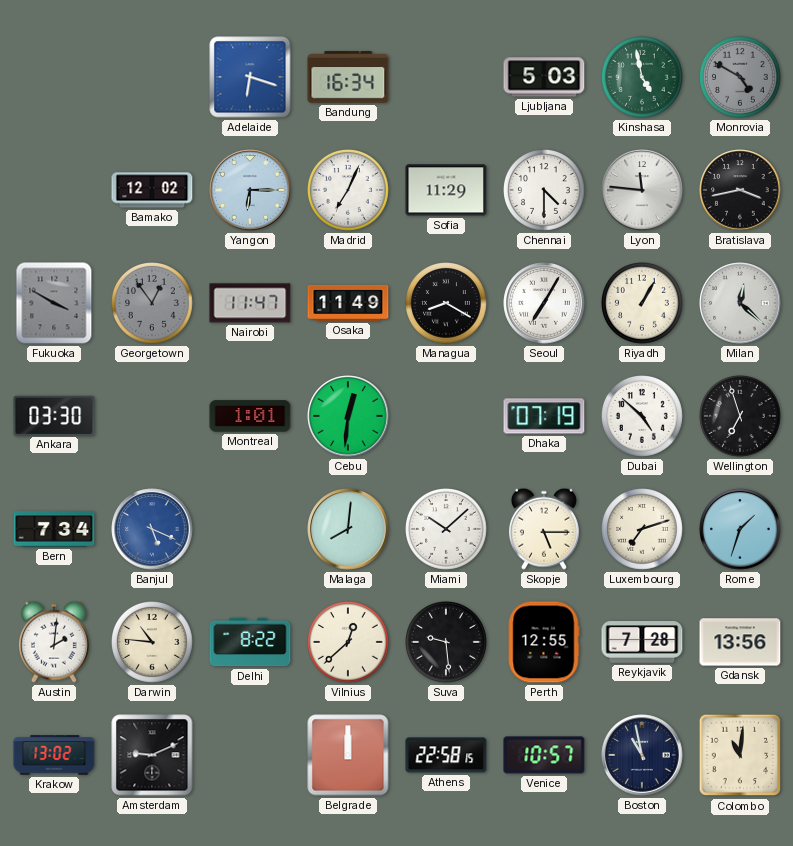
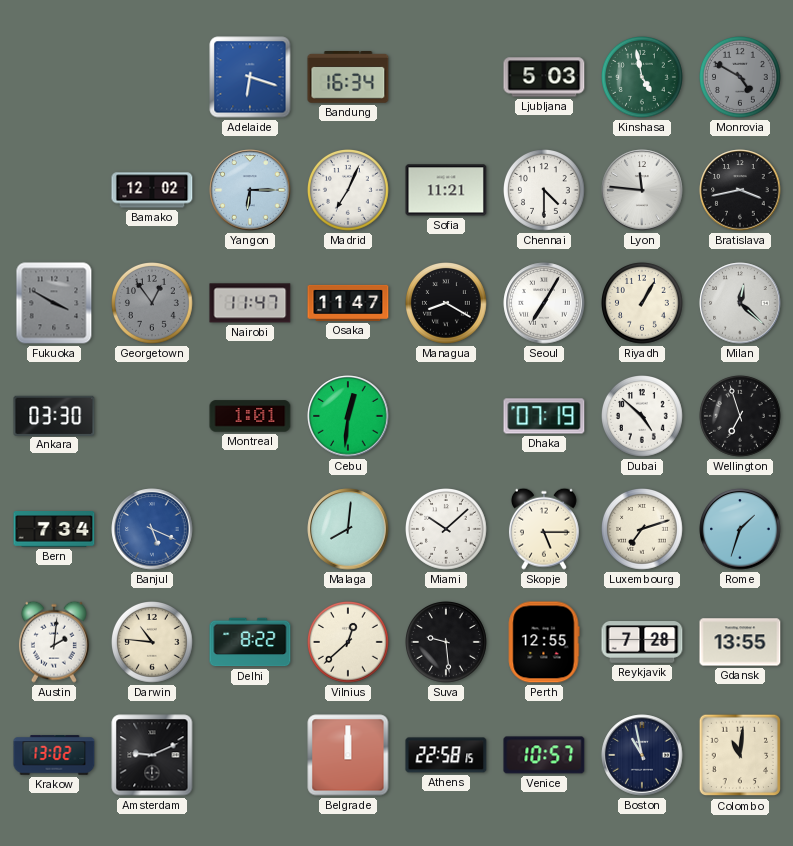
Sofia: 11:29 -> 11:21
Osaka: 11:49 -> 11:47
Gdansk: 13:56 -> 13:55
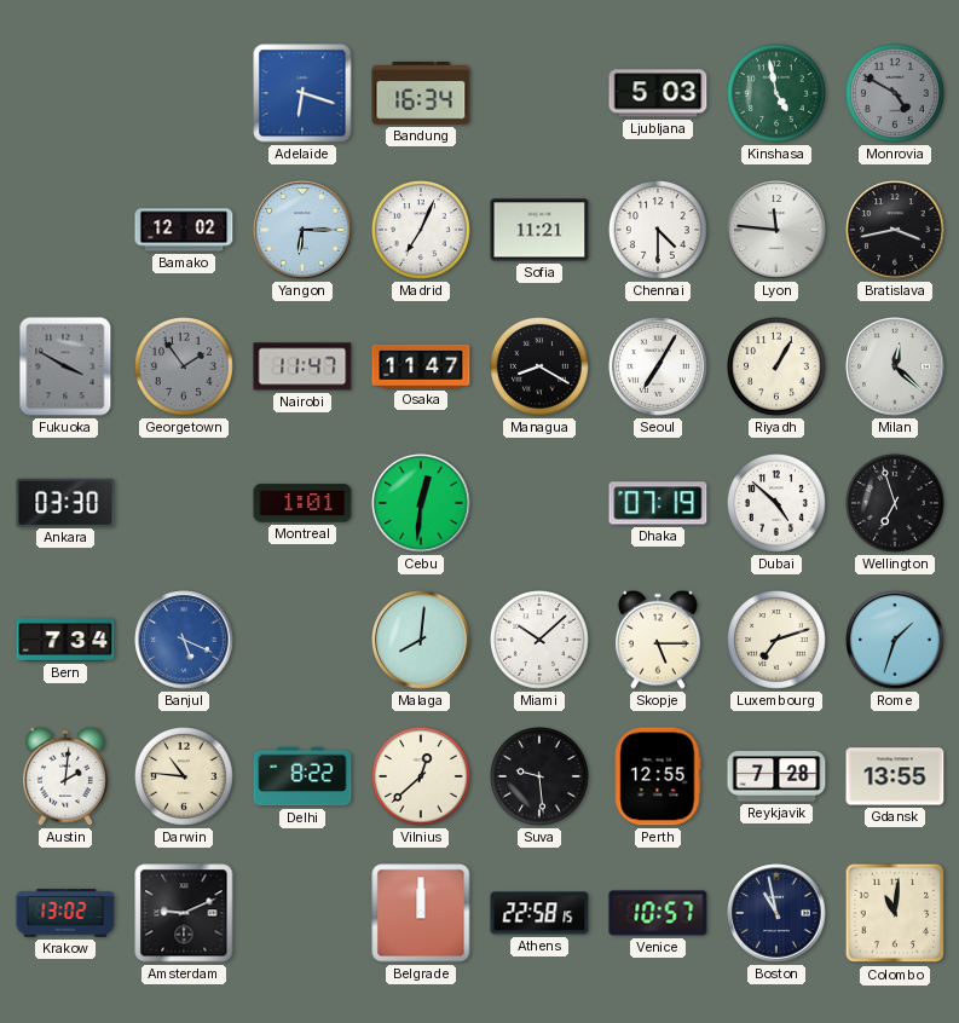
Georgetown: 12:54 -> 1:54
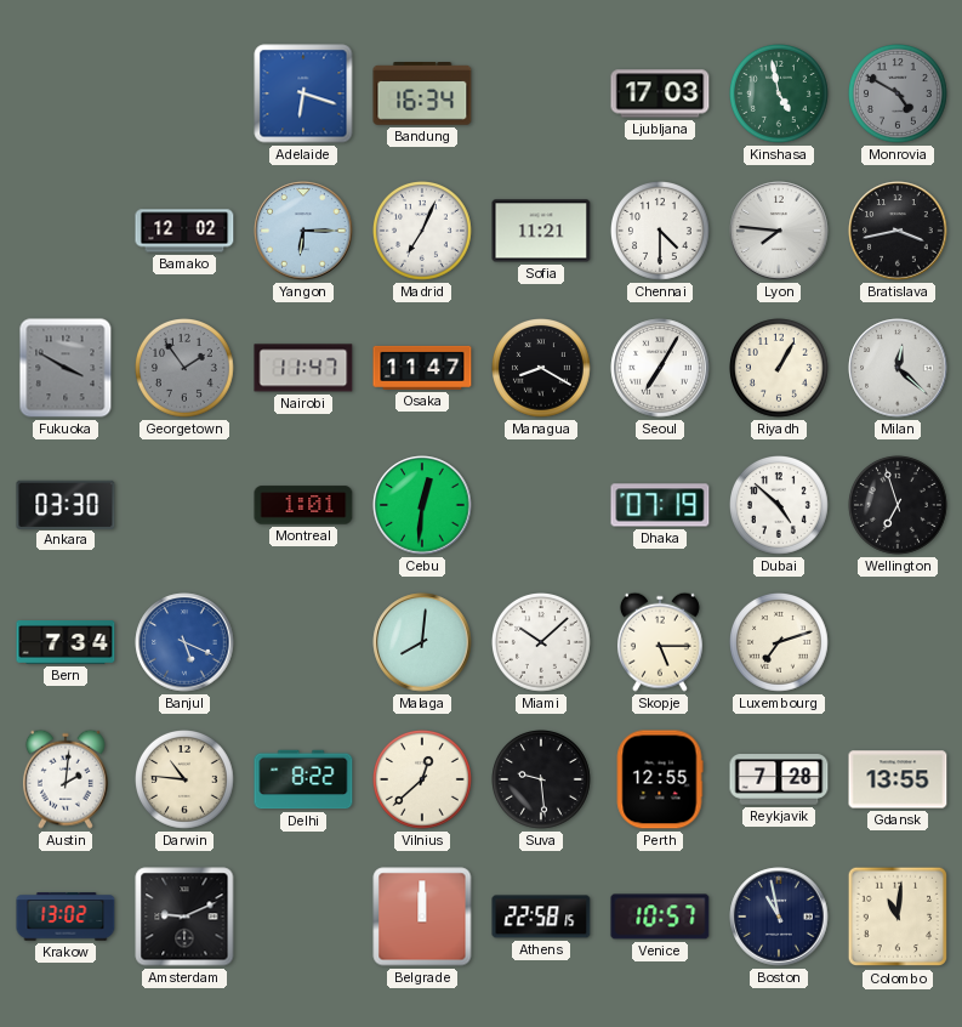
Ljubljana: 5:03 -> 17:03
Lyon: 11:46 -> 7:46
Rome: 1:33 -> none
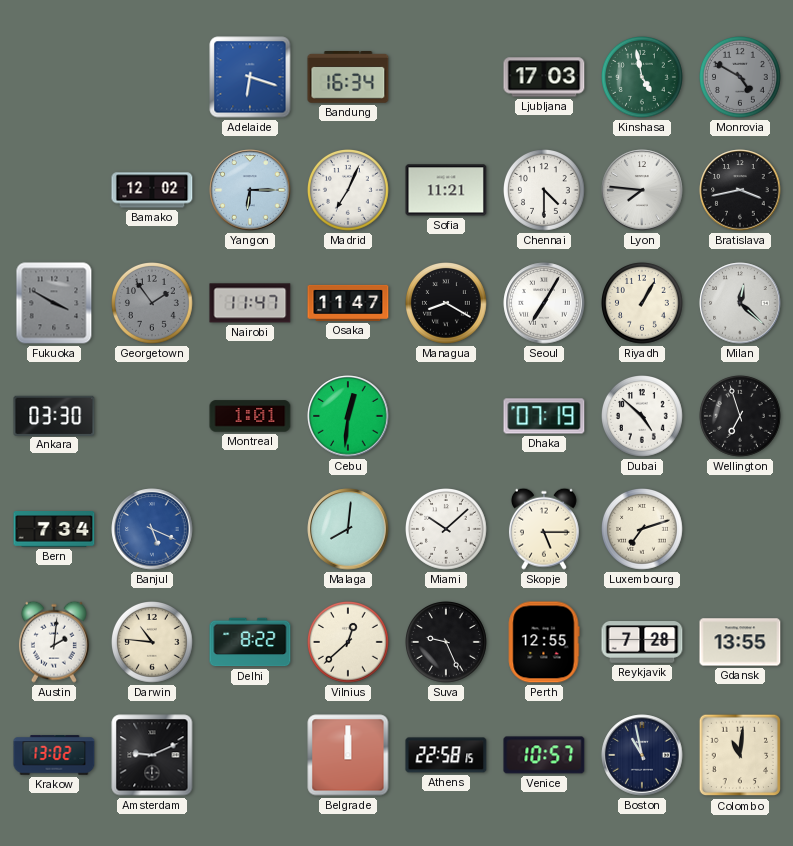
Suva: 9:29 -> 9:26
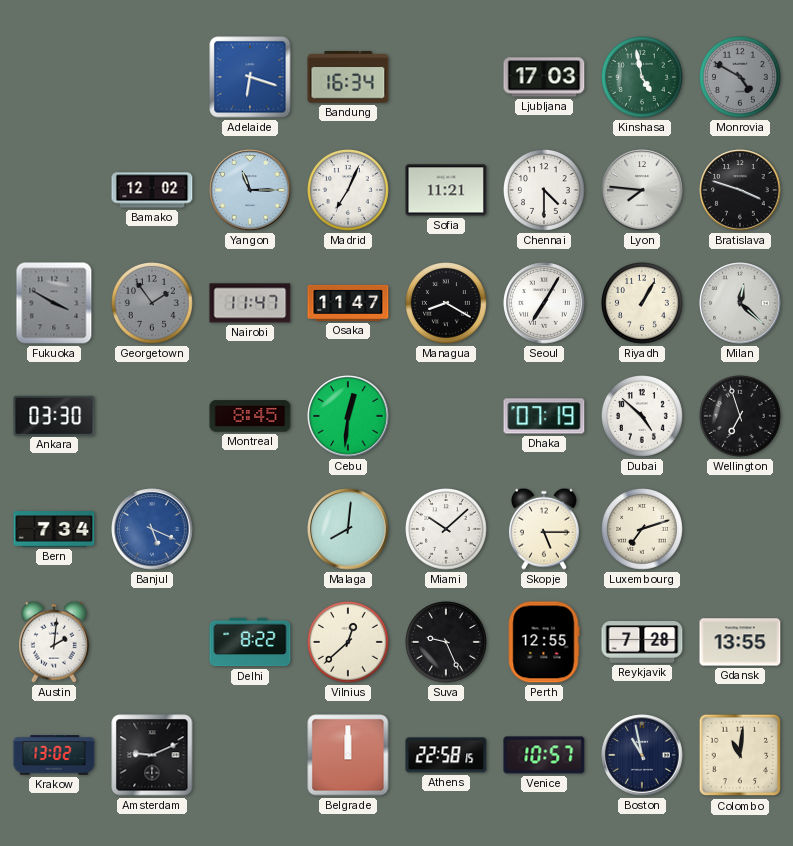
Yangon: 6:15 -> 11:15
Bratislava: 3:43 -> 3:48
Montreal: 1:01 -> 8:45
Darwin: 10:46 -> none
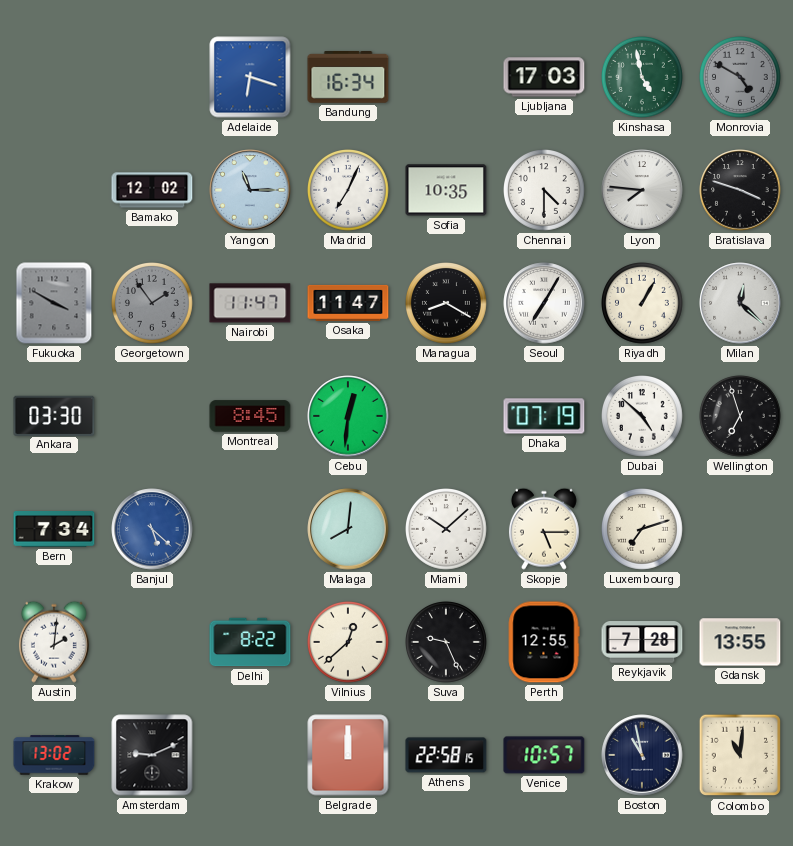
Sofia: 11:21 -> 10:35
Banjul: 5:19 -> 5:22
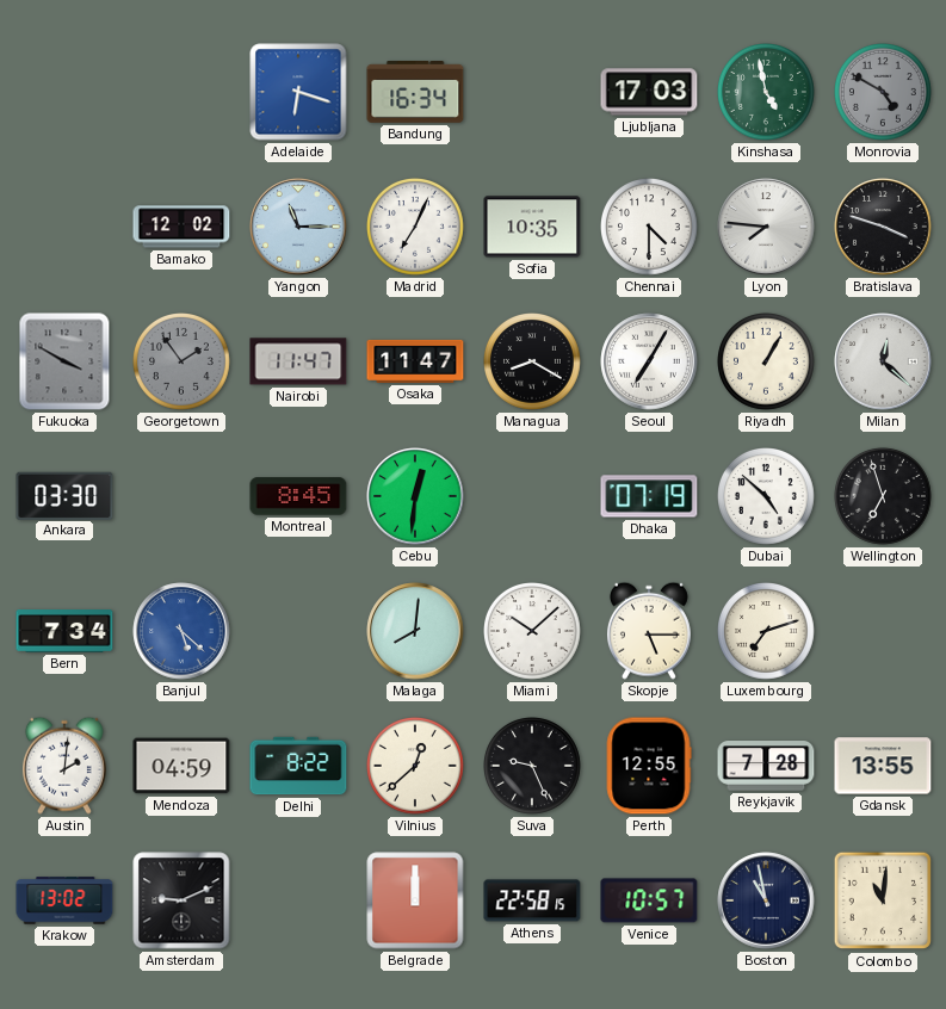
Mendoza: none -> 04:59
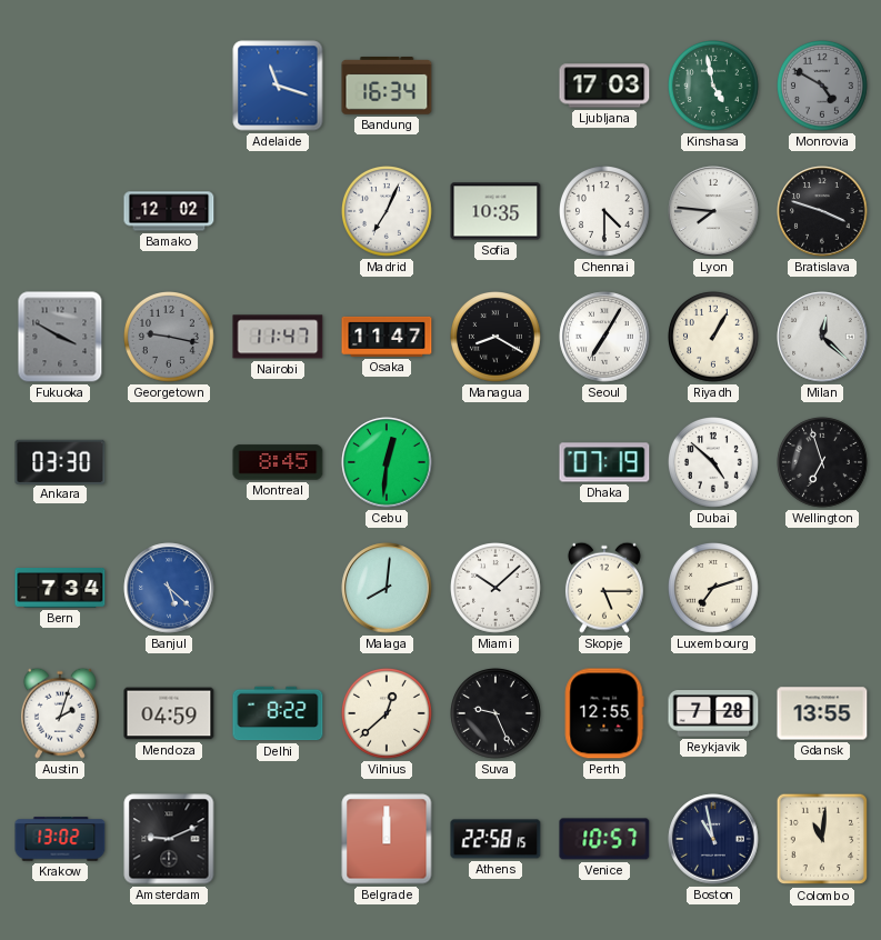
Adelaide: 6:18 -> 11:18
Yangon: 11:15 -> none
Georgetown: 1:54 -> 9:17
Austin: 2:01 -> 2:03
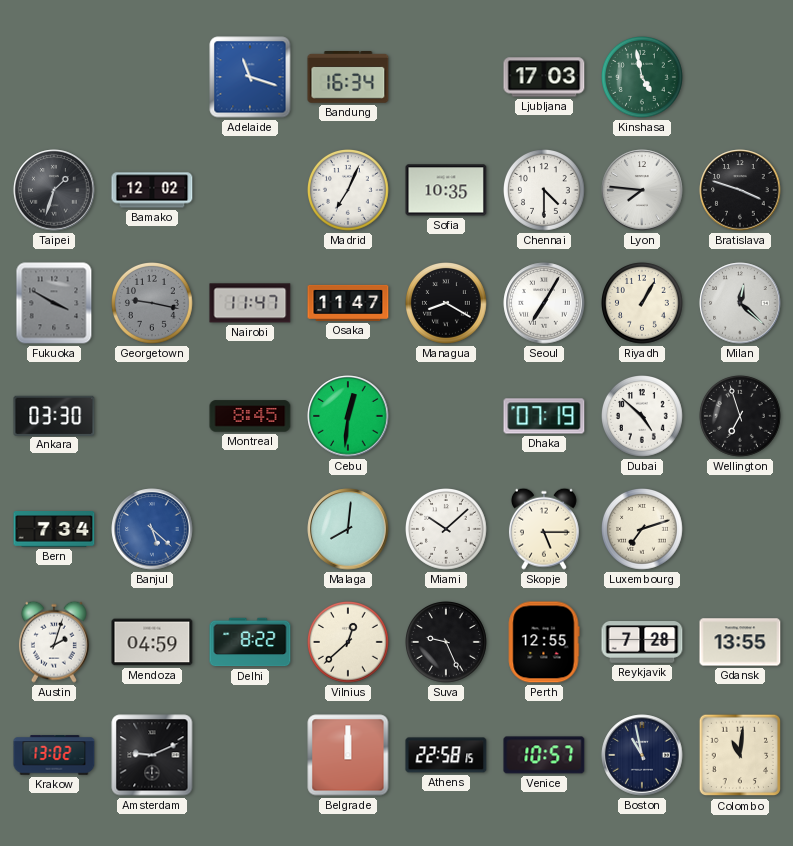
Monrovia: 4:50 -> none
Taipei: none -> 1:33
